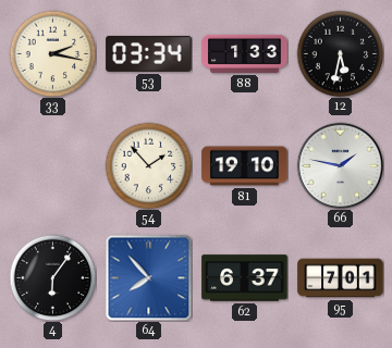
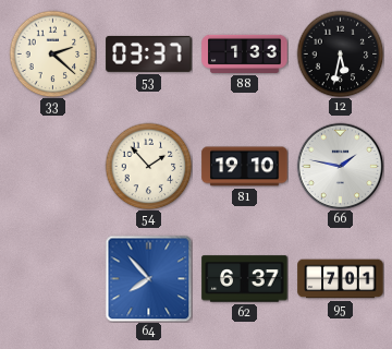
33: 2:17 -> 2:22
53: 03:34 -> 03:37
4: 6:06 -> none
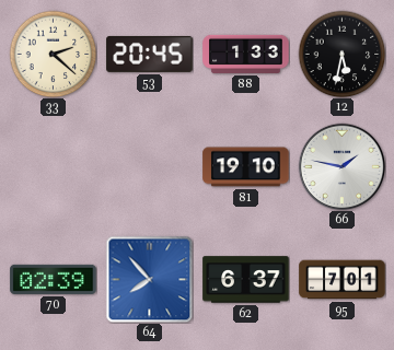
53: 03:37 -> 20:45
54: 1:53 -> none
70: none -> 02:39
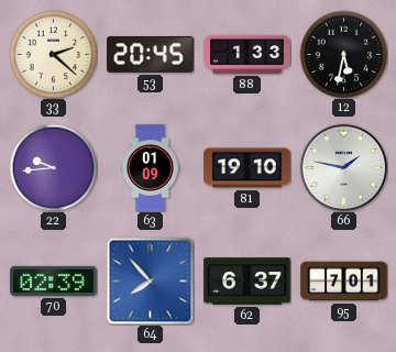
22: none -> 9:44
63: none -> 01:09
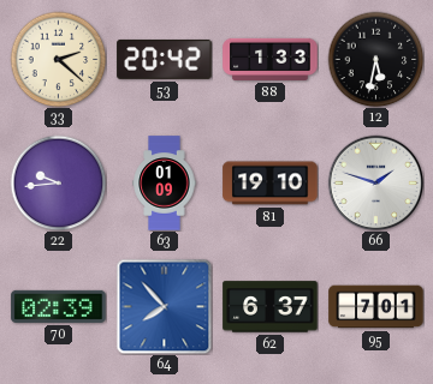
53: 20:45 -> 20:42
66: 1:47 -> 1:48
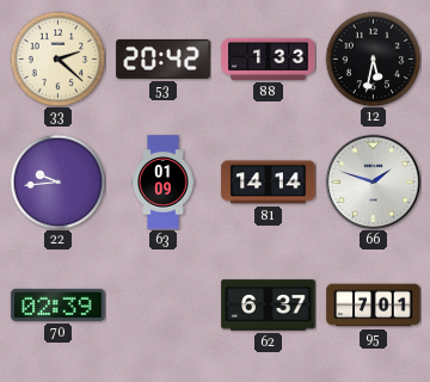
81: 19:10 -> 14:14
64: 7:53 -> none
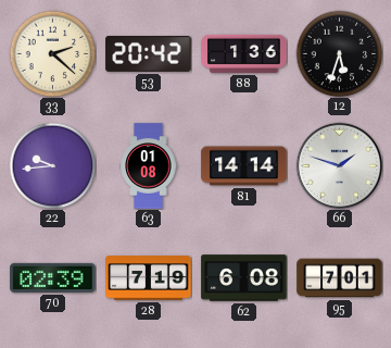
88: 1:33 -> 1:36
12: 5:32 -> 5:33
63: 01:09 -> 01:08
28: none -> 7:19
62: 6:37 -> 6:08
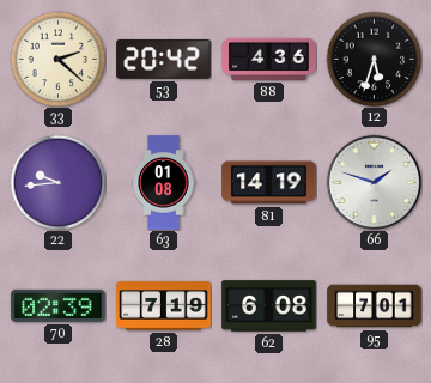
88: 1:36 -> 4:36
81: 14:14 -> 14:19
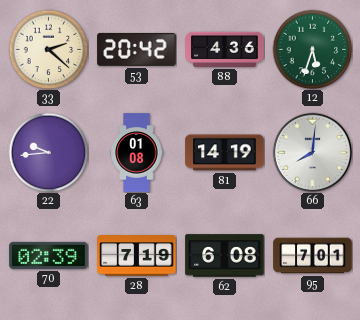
12 dial: black -> green
66: 1:48 -> 8:01
